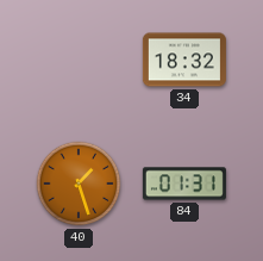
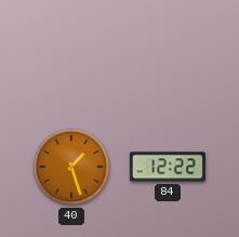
34: 18:32 -> none
84: 01:31 -> 12:22
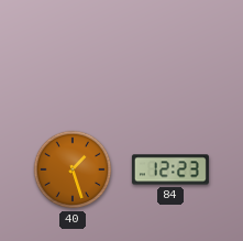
84: 12:22 -> 12:23
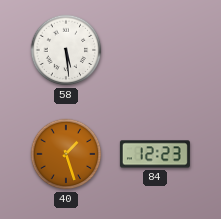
58: none -> 5:29
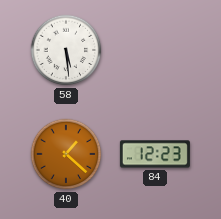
40: 1:27 -> 1:22
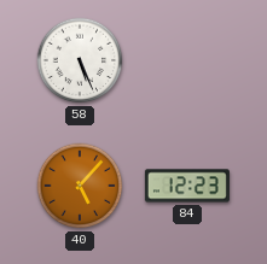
58: 5:29 -> 5:26
40: 1:22 -> 5:07
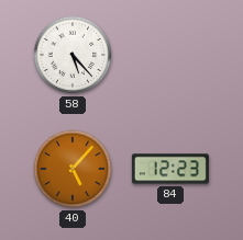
58: 5:26 -> 5:23
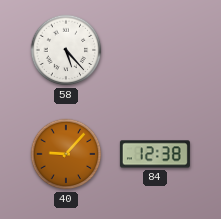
40: 5:07 -> 9:07
84: 12:23 -> 12:38
